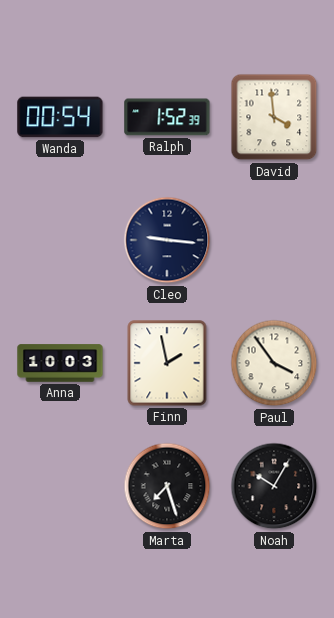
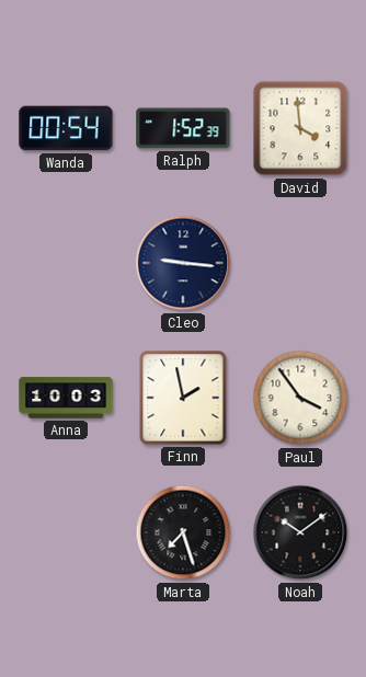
Noah: 10:05 -> 10:09
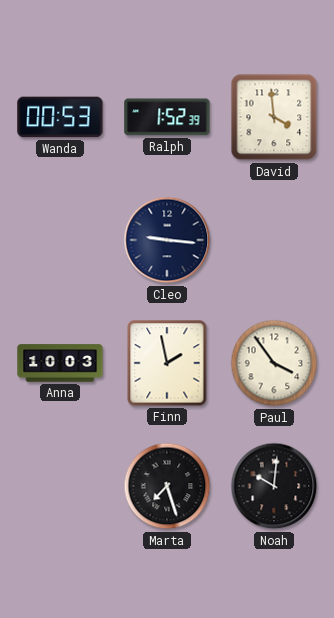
Wanda: 00:54 -> 00:53
Noah: 10:09 -> 10:01
